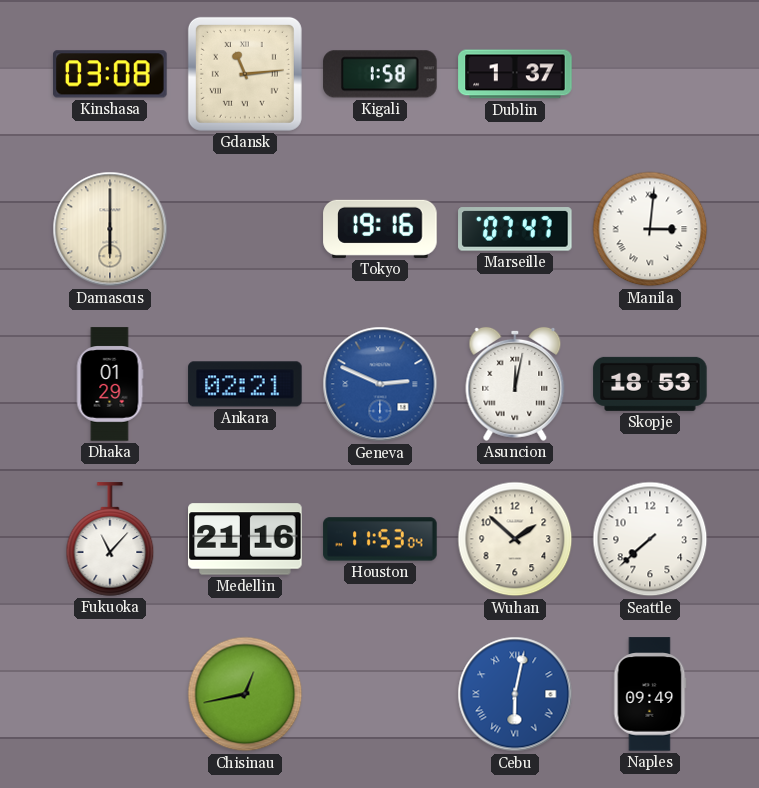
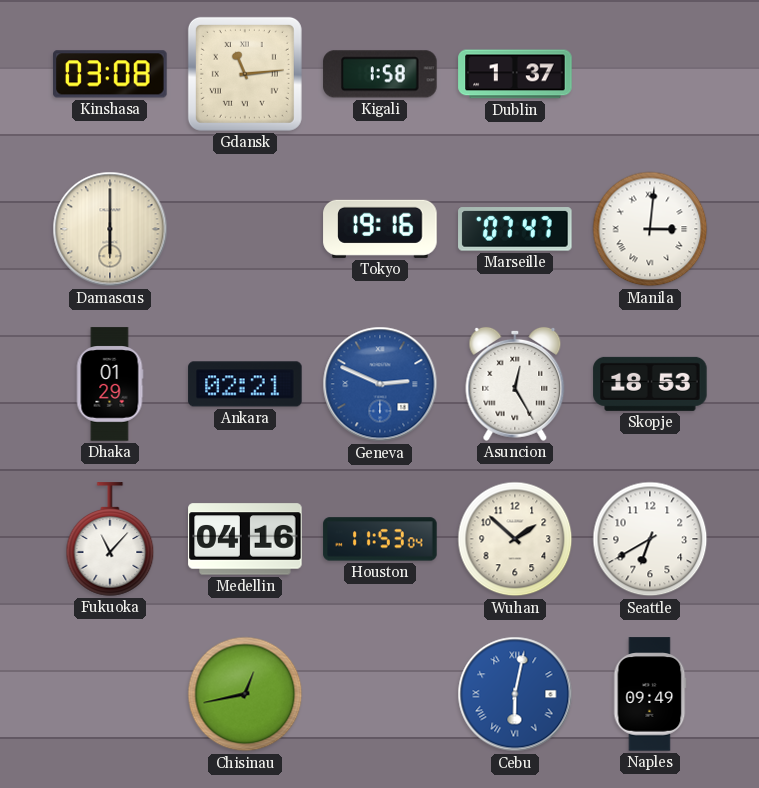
Asuncion: 12:02 -> 12:25
Medellin: 21:16 -> 04:16
Seattle: 7:38 -> 6:40
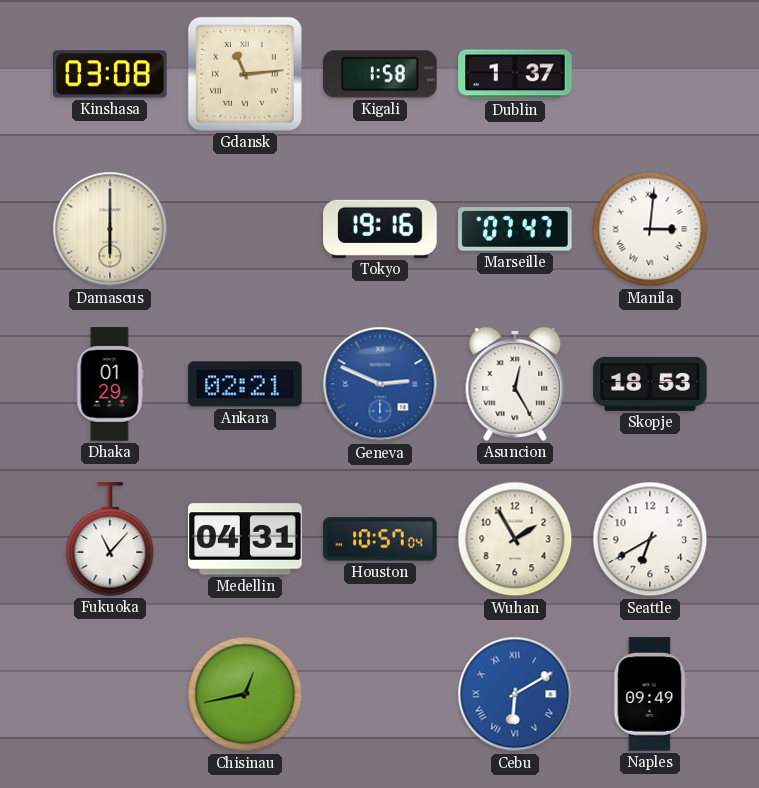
Medellin: 04:16 -> 04:31
Houston: 11:53 -> 10:57
Wuhan: 1:52 -> 1:55
Cebu: 6:02 -> 6:10
